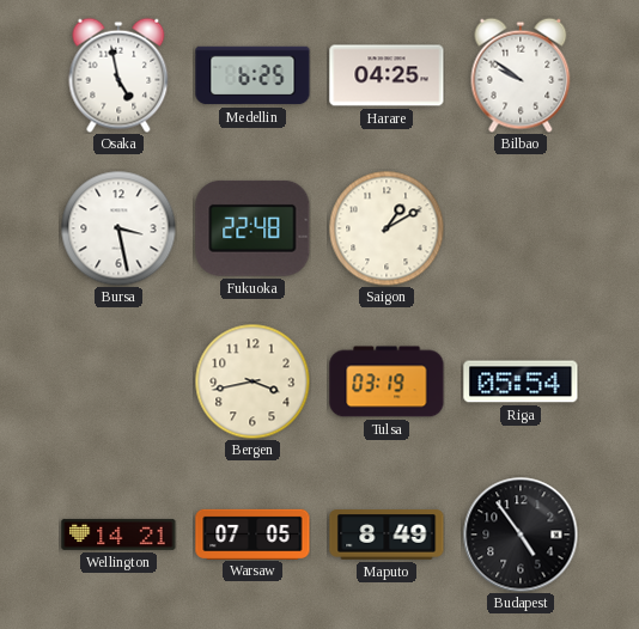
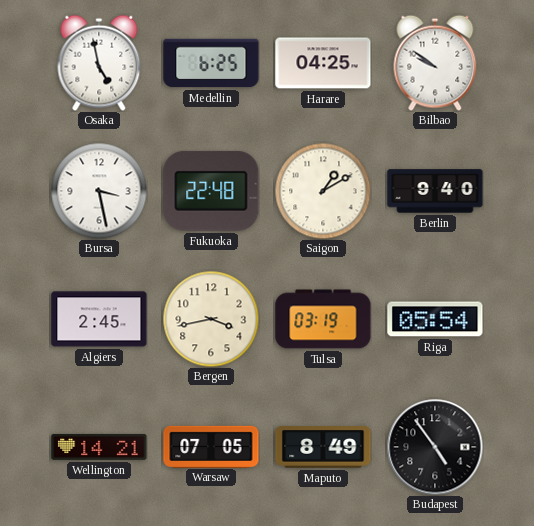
Berlin: none -> 9:40
Algiers: none -> 2:45
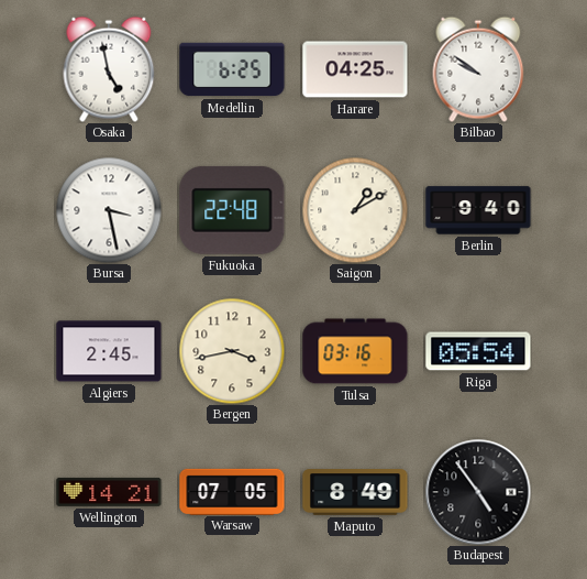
Tulsa: 03:19 -> 03:16
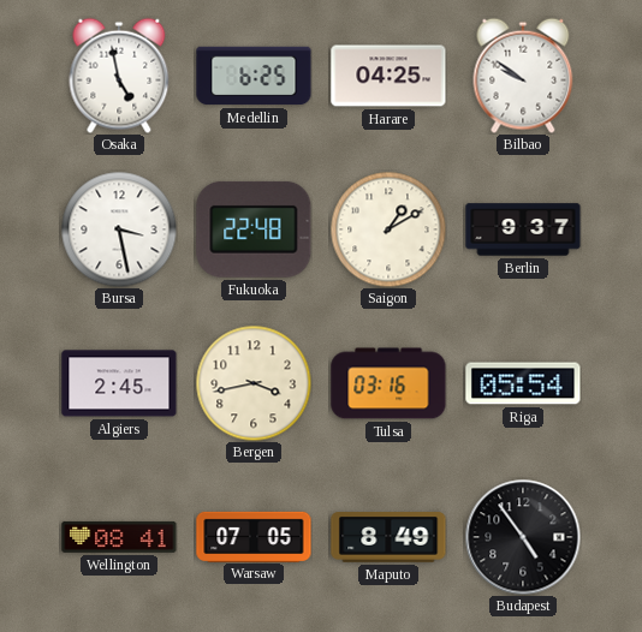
Berlin: 9:40 -> 9:37
Wellington: 14:21 -> 08:41
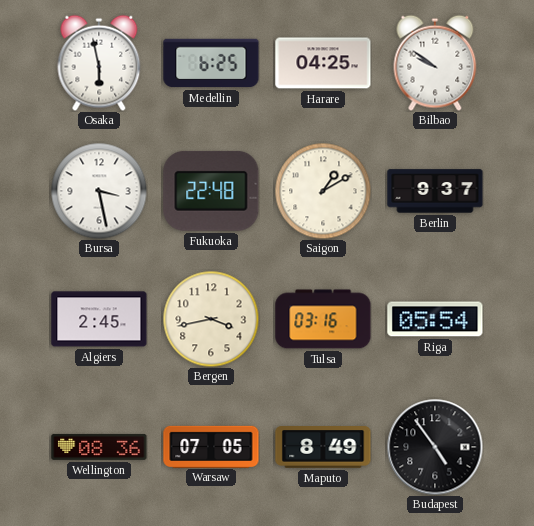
Osaka: 4:58 -> 5:58
Wellington: 08:41 -> 08:36
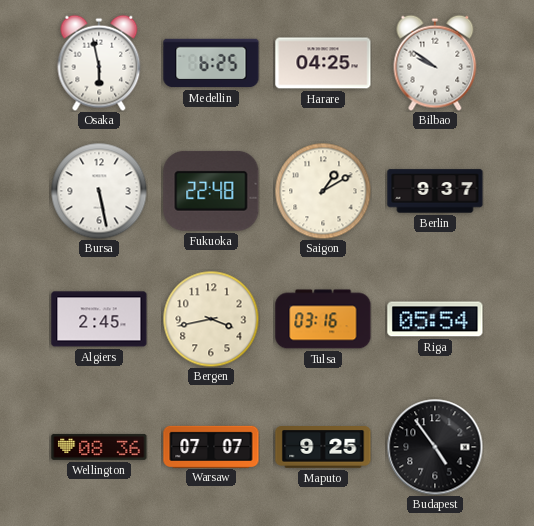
Bursa: 3:28 -> 5:28
Warsaw: 07:05 -> 07:07
Maputo: 8:49 -> 9:25
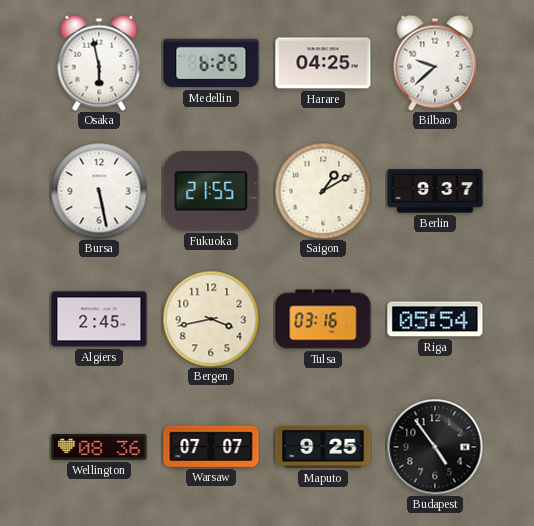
Bilbao: 9:51 -> 9:38
Fukuoka: 22:48 -> 21:55
